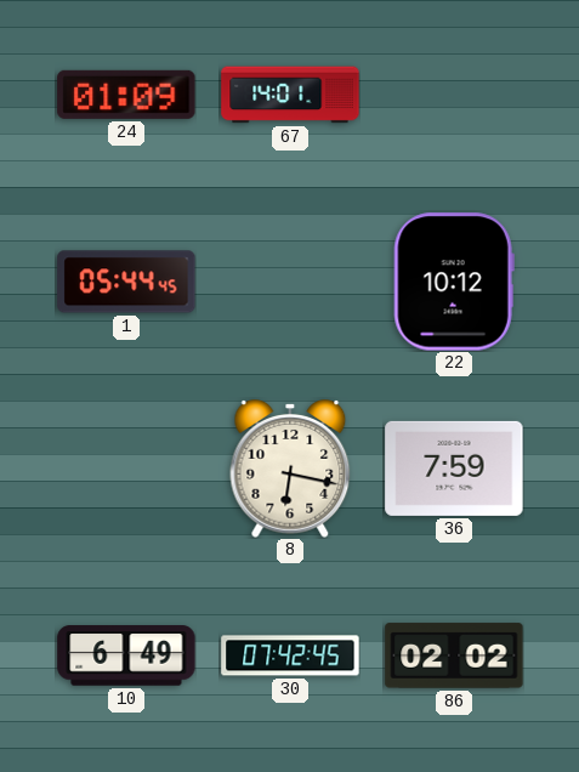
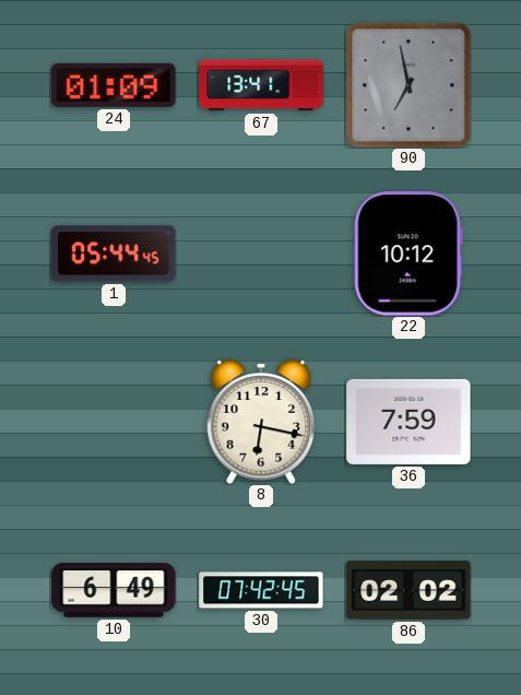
67: 14:01 -> 13:41
90: none -> 6:58
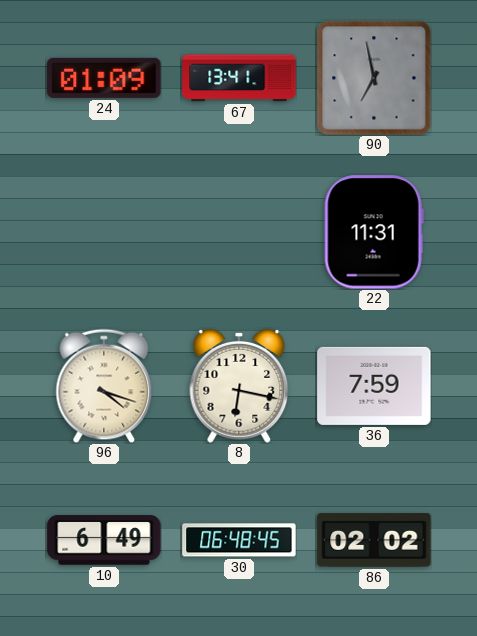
1: 05:44 -> none
22: 10:12 -> 11:31
96: none -> 4:18
30: 07:42 -> 06:48
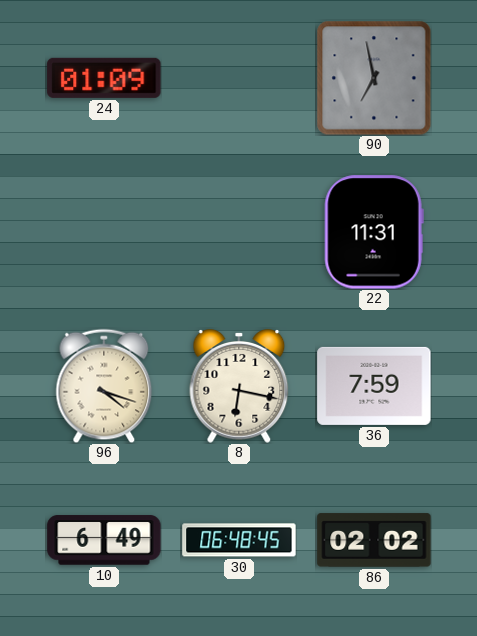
67: 13:41 -> none
